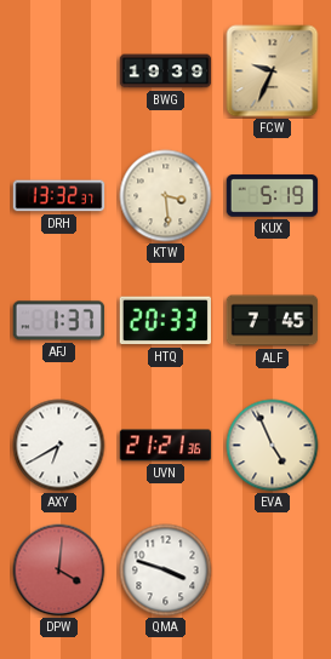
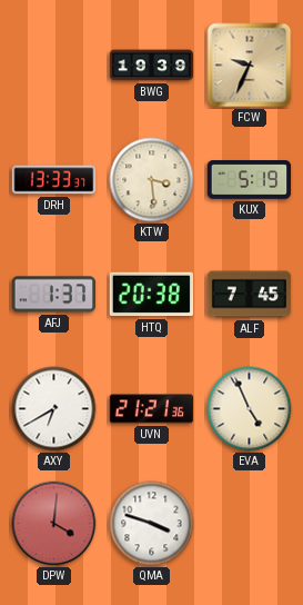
DRH: 13:32 -> 13:33
HTQ: 20:33 -> 20:38
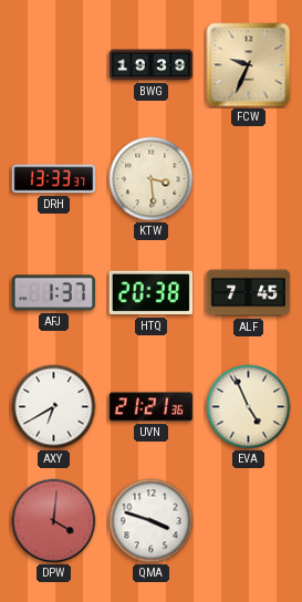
KUX: 5:19 -> none
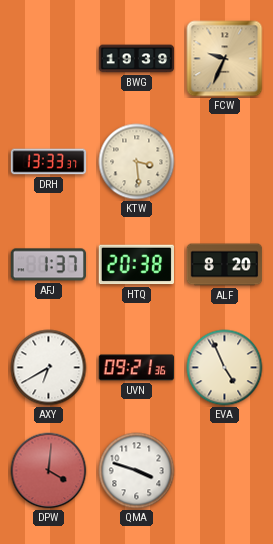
ALF: 7:45 -> 8:20
UVN: 21:21 -> 09:21
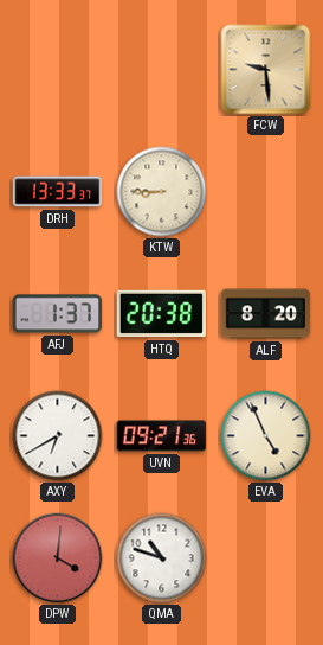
BWG: 19:39 -> none
FCW: 9:34 -> 9:29
KTW: 3:29 -> 8:45
QMA: 3:48 -> 10:48
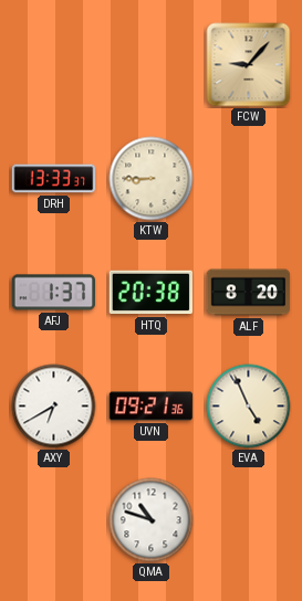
FCW: 9:29 -> 9:07
DPW: 4:01 -> none
